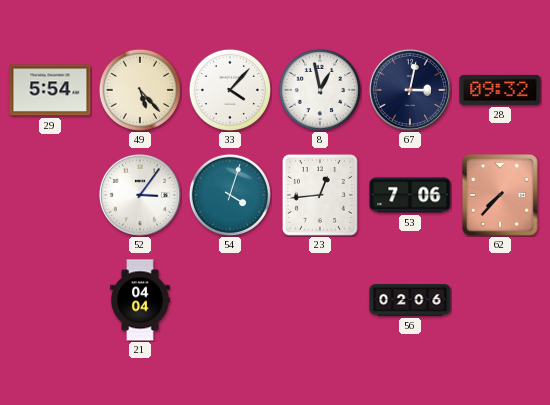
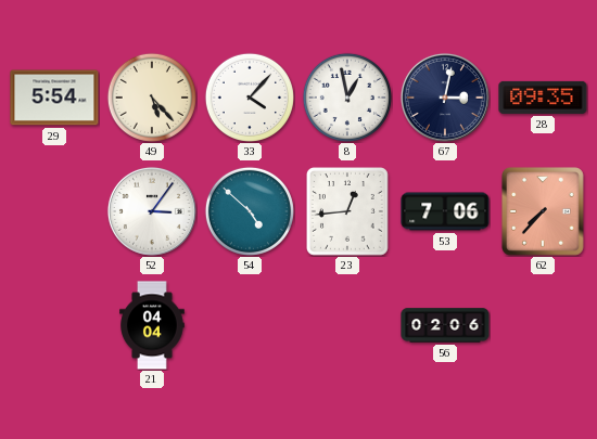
28: 09:32 -> 09:35
54: 4:03 -> 4:52
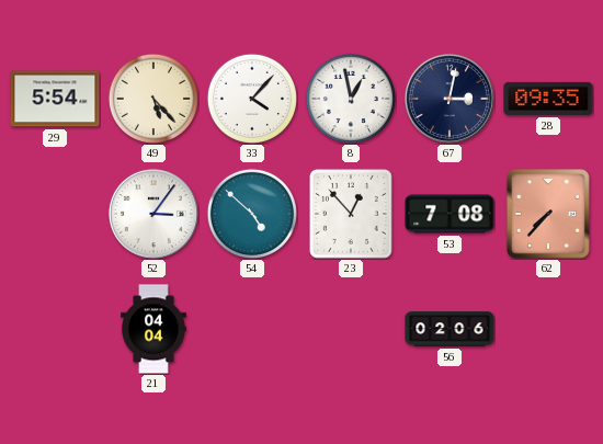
23: 12:44 -> 12:53
53: 7:06 -> 7:08
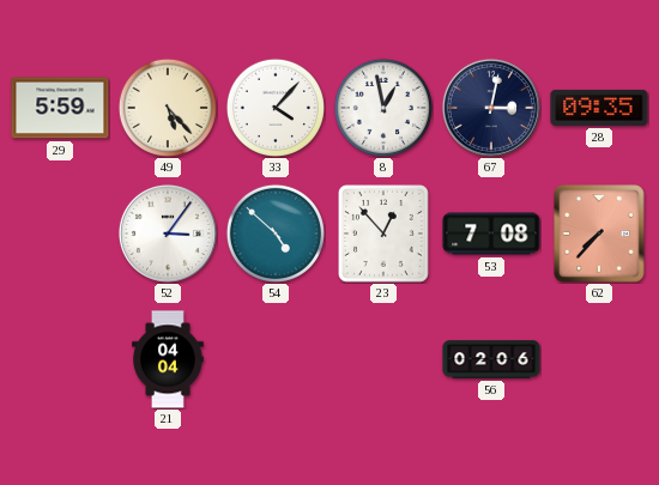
29: 5:54 -> 5:59
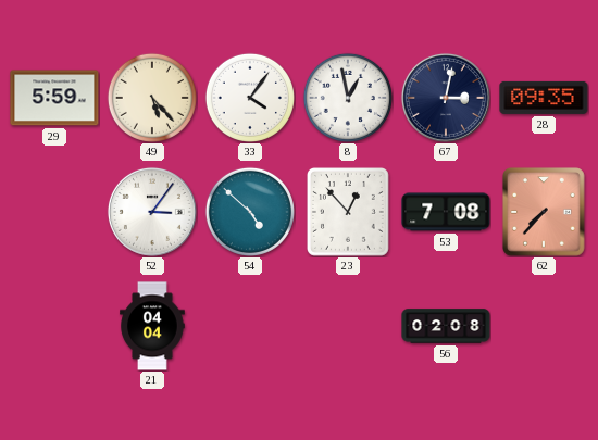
33: 4:07 -> 4:06
56: 02:06 -> 02:08
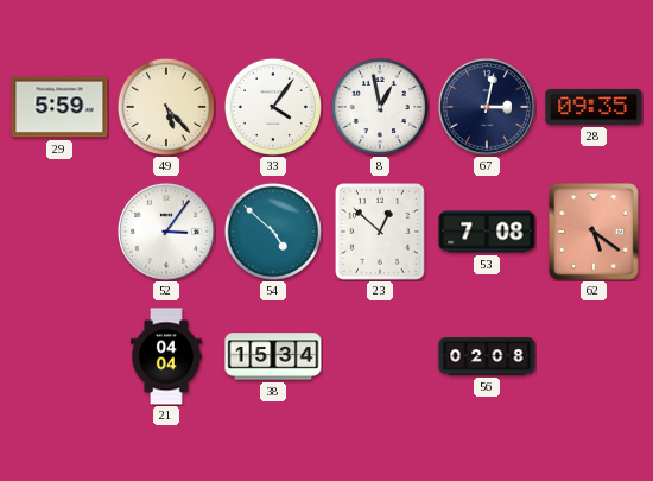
23: 12:53 -> 12:52
62: 7:37 -> 5:21
38: none -> 15:34
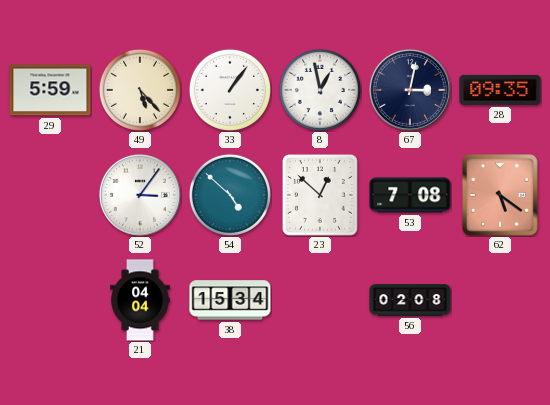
33: 4:06 -> 1:06
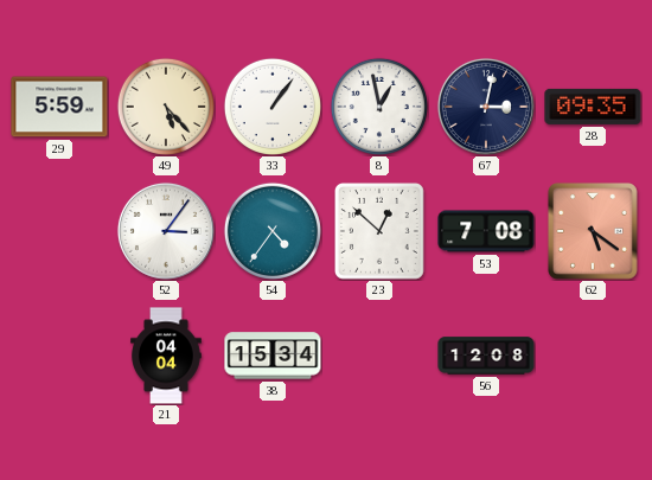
54: 4:52 -> 4:36
56: 02:08 -> 12:08
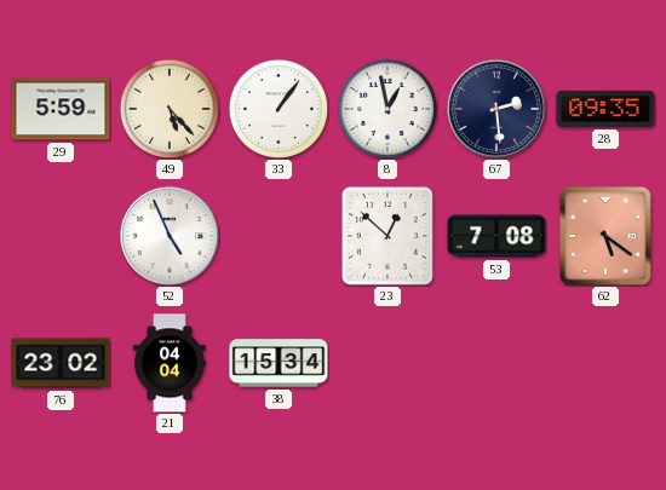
67: 3:02 -> 2:29
52: 3:06 -> 4:56
54: 4:36 -> none
76: none -> 23:02
56: 12:08 -> none
